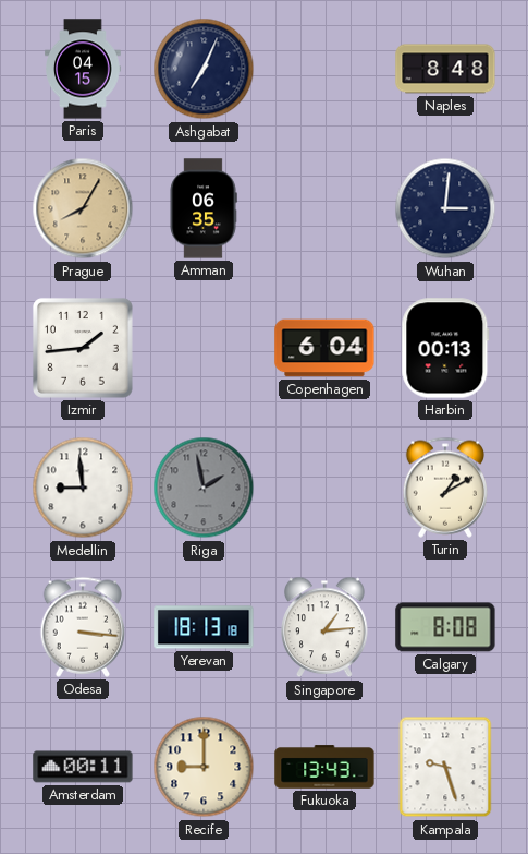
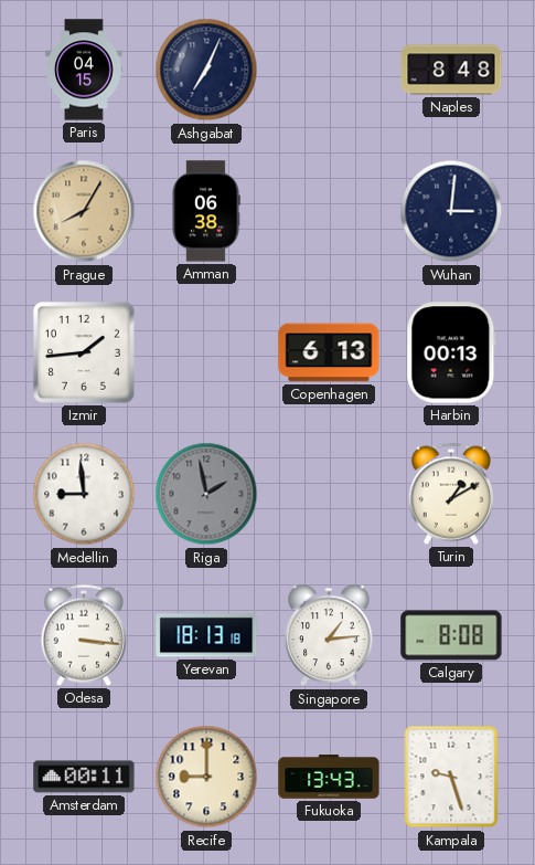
Amman: 06:35 -> 06:38
Copenhagen: 6:04 -> 6:13
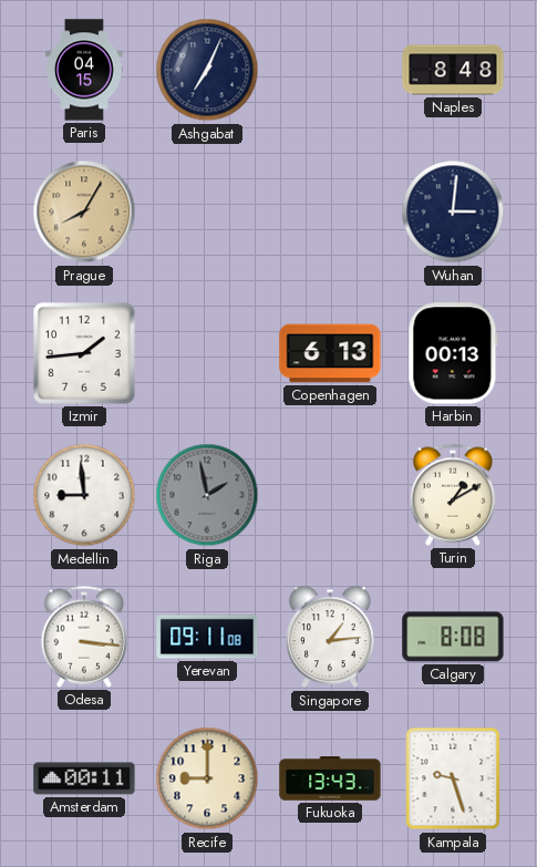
Amman: 06:38 -> none
Yerevan: 18:13 -> 09:11
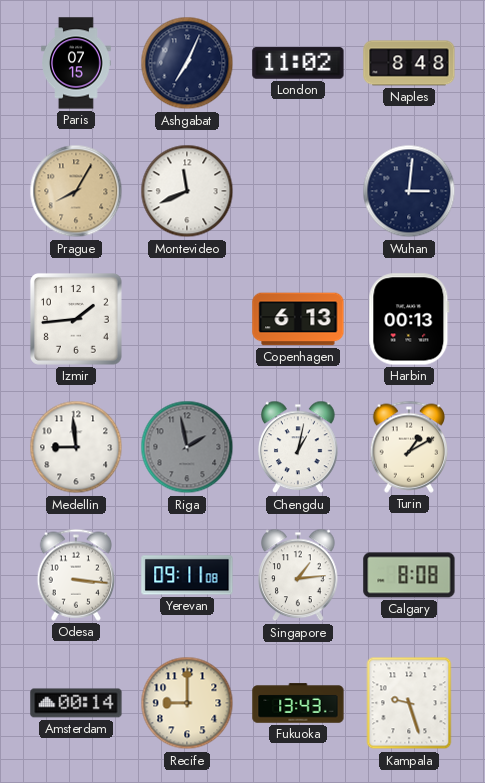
Paris: 04:15 -> 07:15
London: none -> 11:02
Montevideo: none -> 11:41
Chengdu: none -> 1:02
Amsterdam: 00:11 -> 00:14
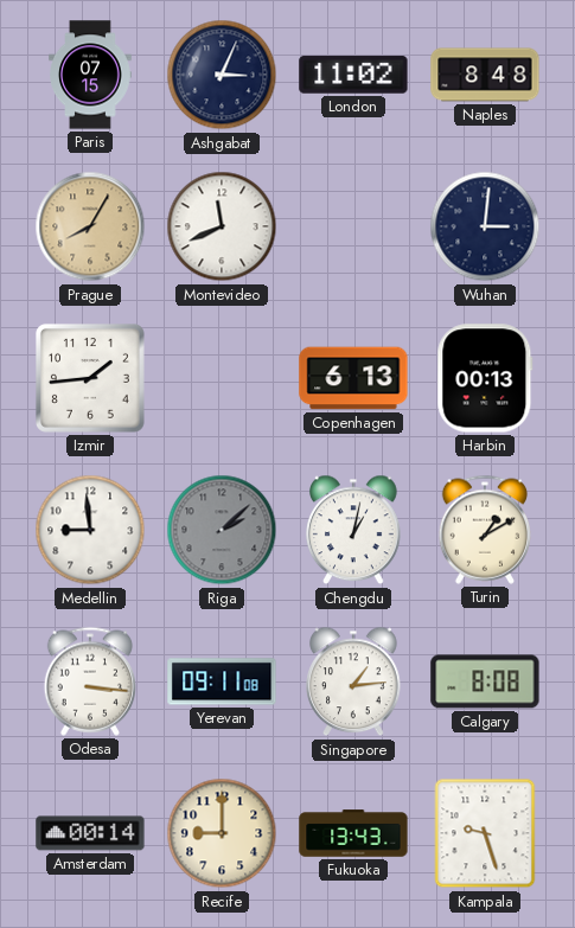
Ashgabat: 7:04 -> 3:04
Riga: 1:58 -> 2:08
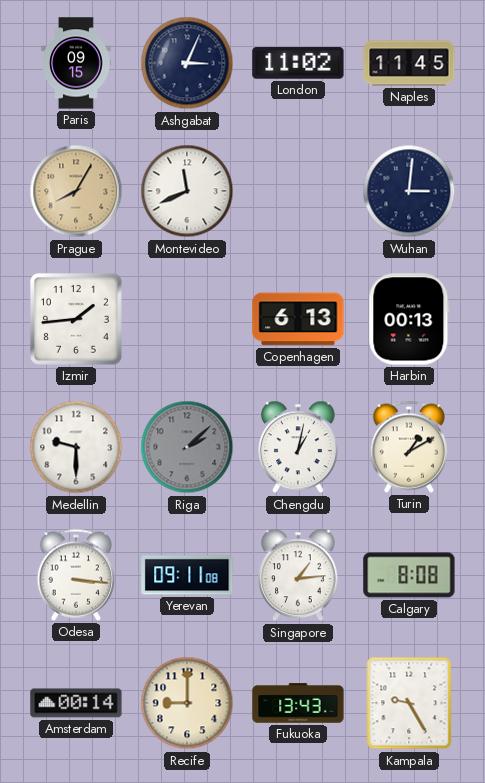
Paris: 07:15 -> 09:15
Naples: 8:48 -> 11:45
Medellin: 8:59 -> 9:30
Kampala: 9:27 -> 9:25
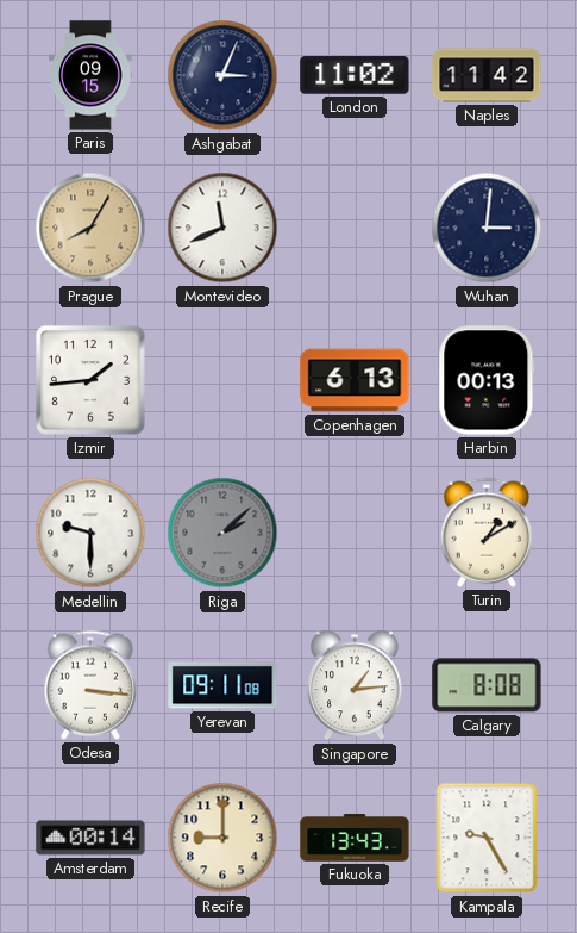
Naples: 11:45 -> 11:42
Chengdu: 1:02 -> none
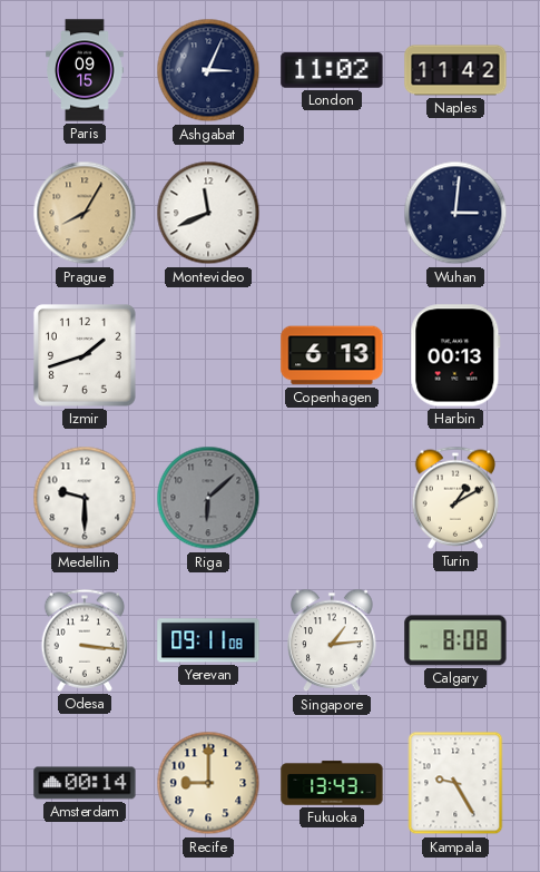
Izmir: 1:44 -> 1:42
Riga: 2:08 -> 6:08
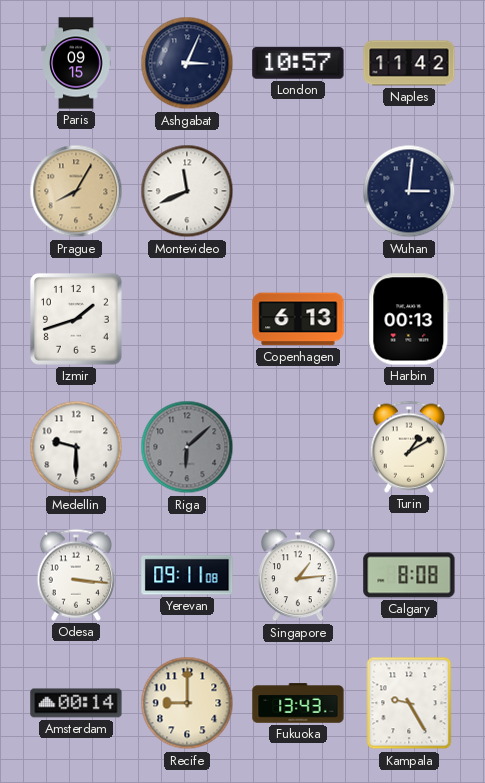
London: 11:02 -> 10:57
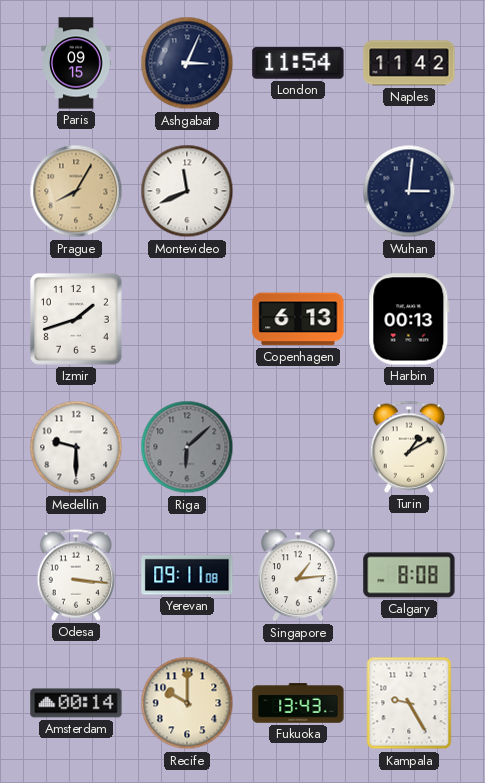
London: 10:57 -> 11:54
Recife: 9:00 -> 10:00
